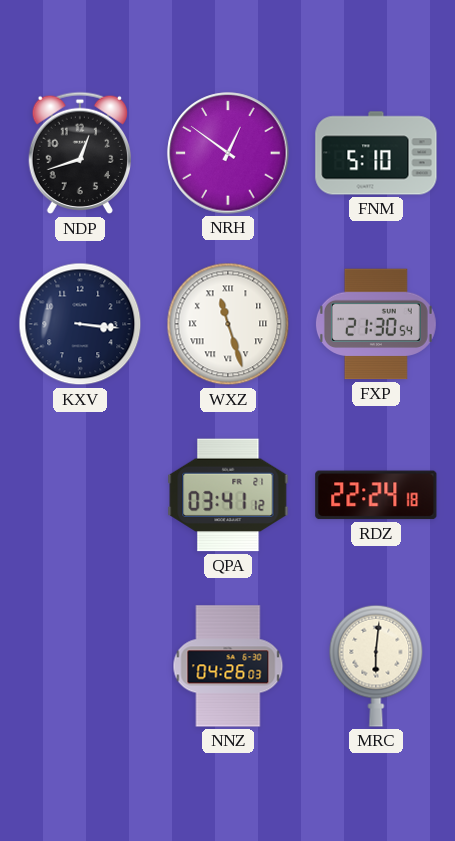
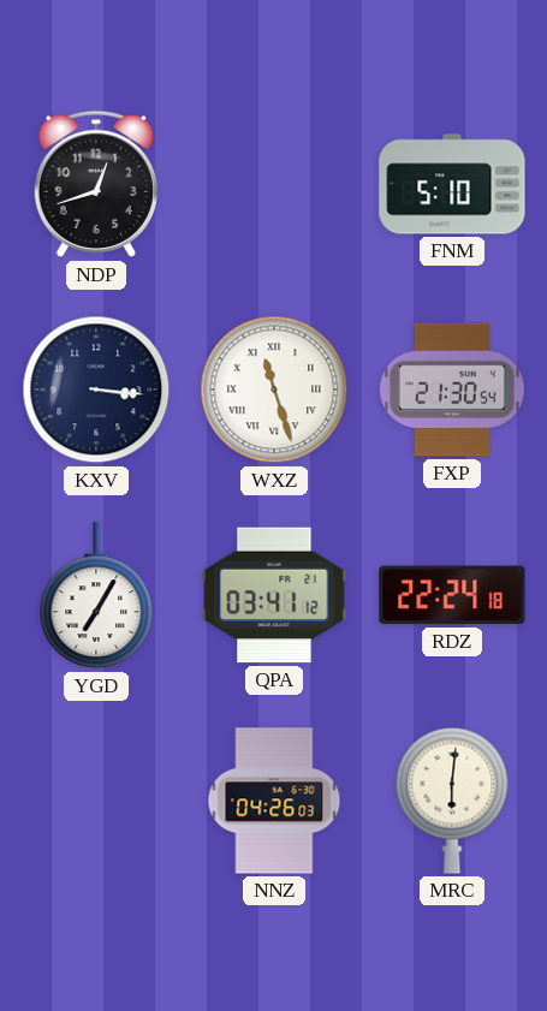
NRH: 12:51 -> none
YGD: none -> 7:05
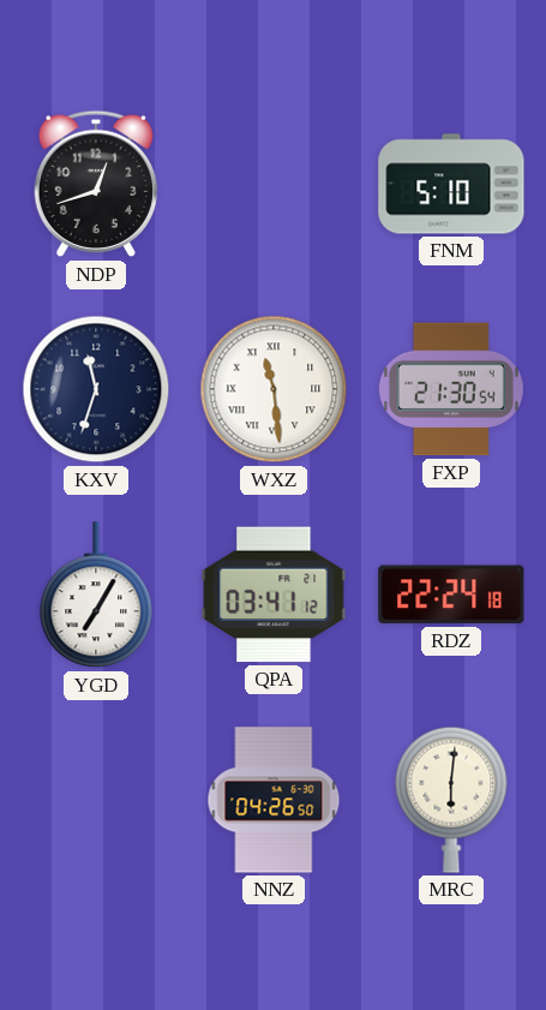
KXV: 3:16 -> 11:33
WXZ: 11:27 -> 11:29
NNZ: 04:26:03 -> 04:26:50
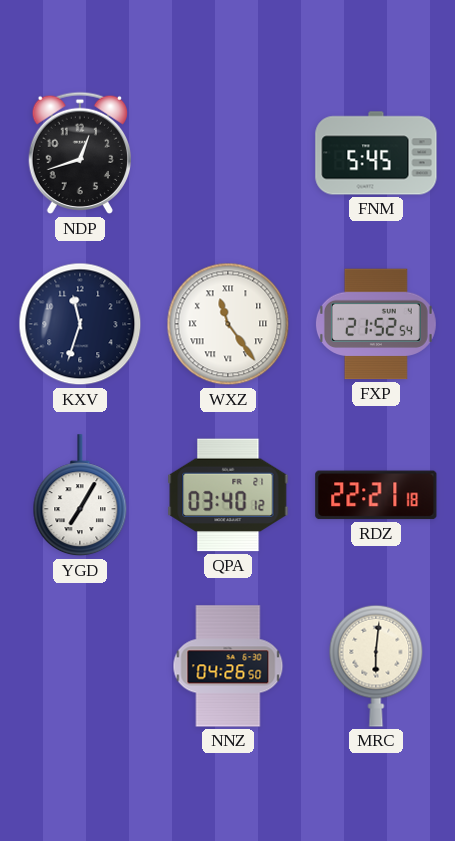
FNM: 5:10 -> 5:45
WXZ: 11:29 -> 11:24
FXP: 21:30 -> 21:52
QPA: 03:41 -> 03:40
RDZ: 22:24 -> 22:21
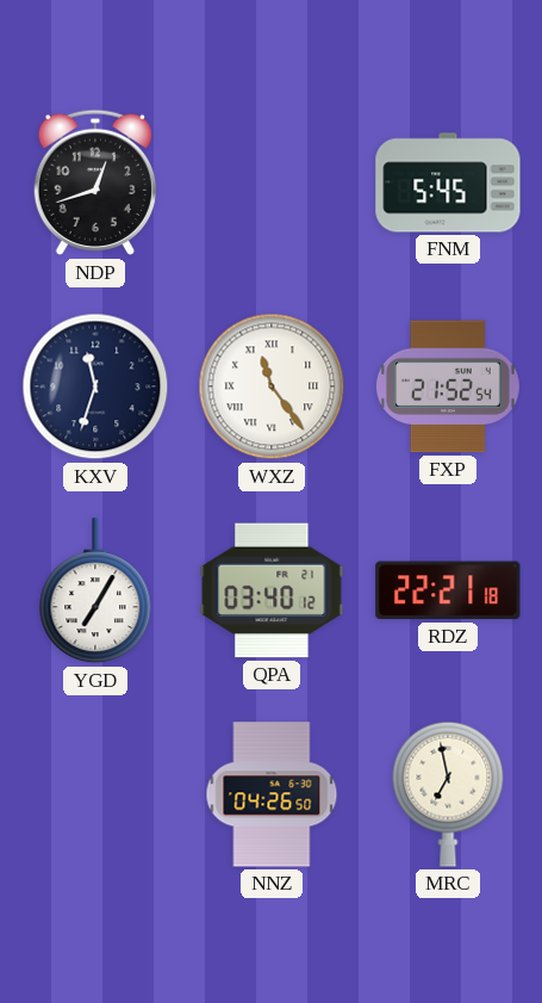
MRC: 6:01 -> 6:58
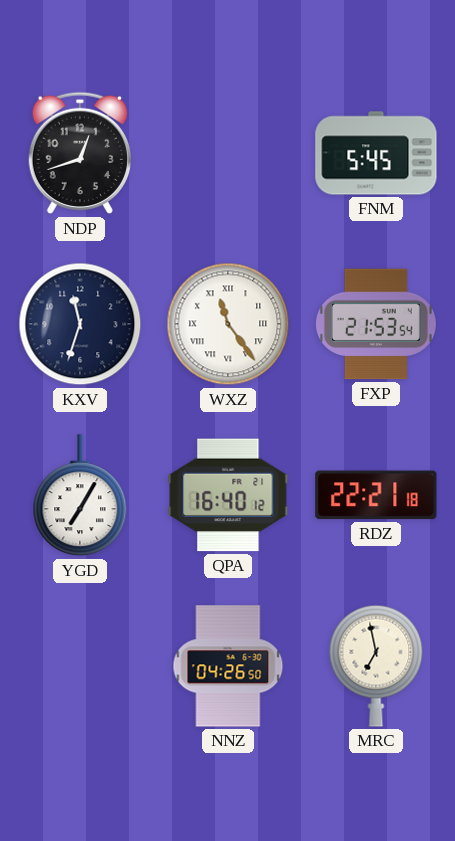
FXP: 21:52 -> 21:53
QPA: 03:40 -> 16:40
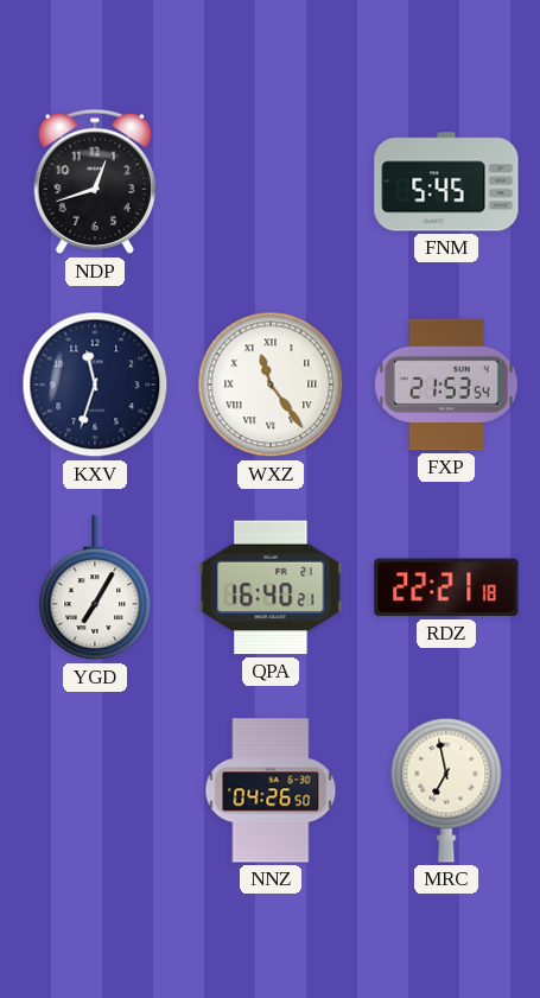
QPA: 16:40:12 -> 16:40:21
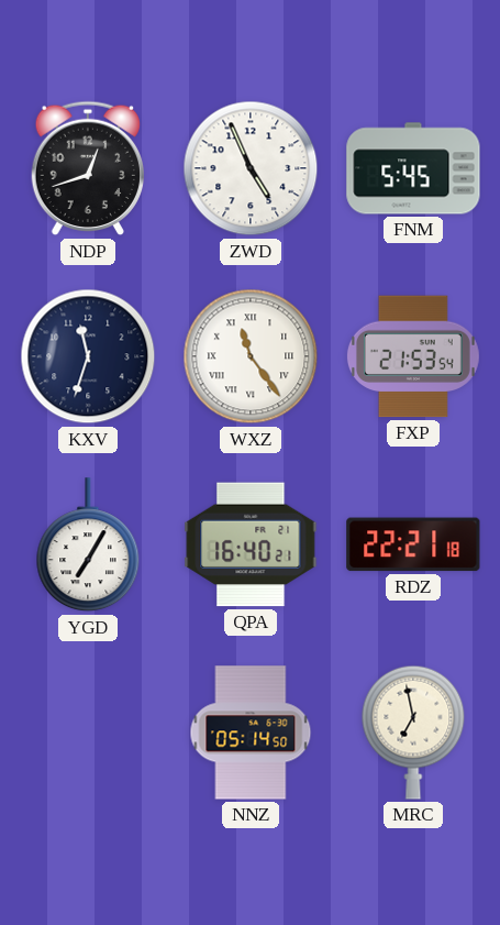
ZWD: none -> 4:56
NNZ: 04:26 -> 05:14
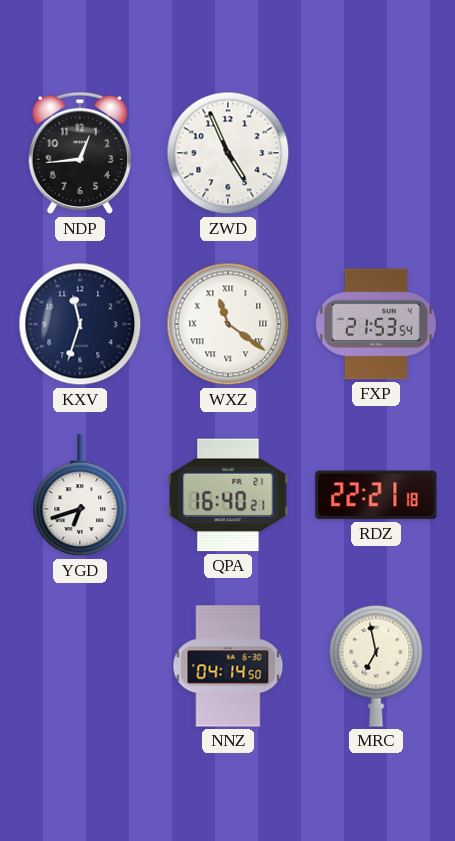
NDP: 12:42 -> 12:44
FNM: 5:45 -> none
WXZ: 11:24 -> 11:21
YGD: 7:05 -> 6:42
NNZ: 05:14 -> 04:14
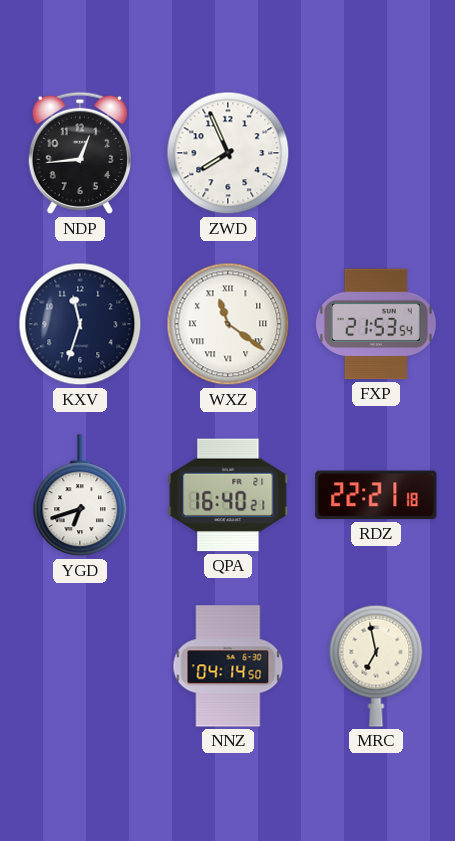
ZWD: 4:56 -> 7:56
